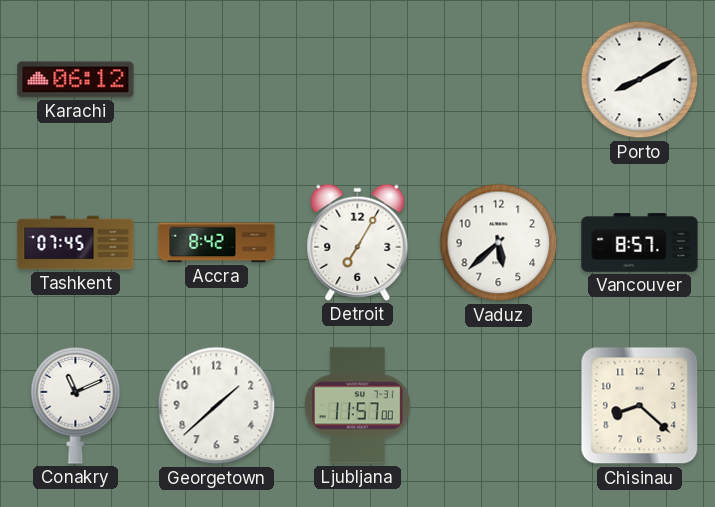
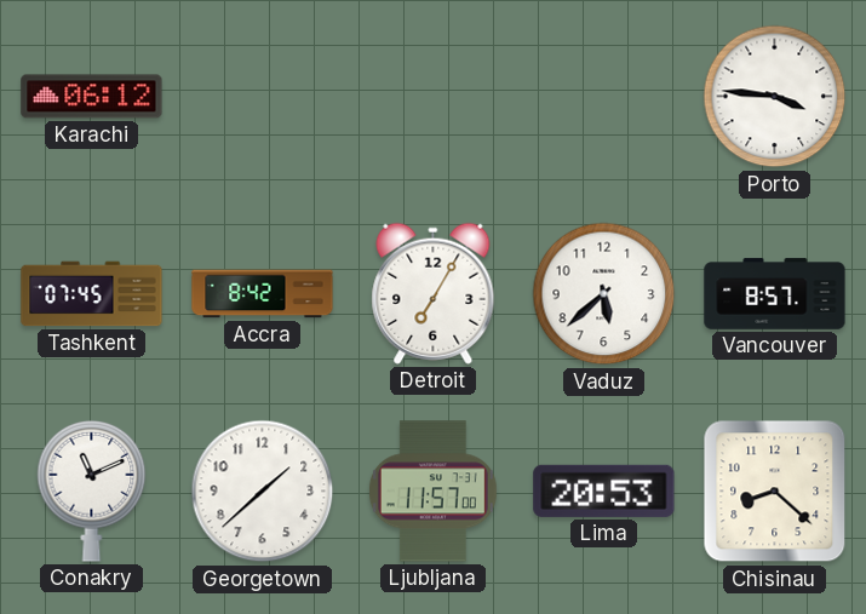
Porto: 8:10 -> 3:46
Lima: none -> 20:53
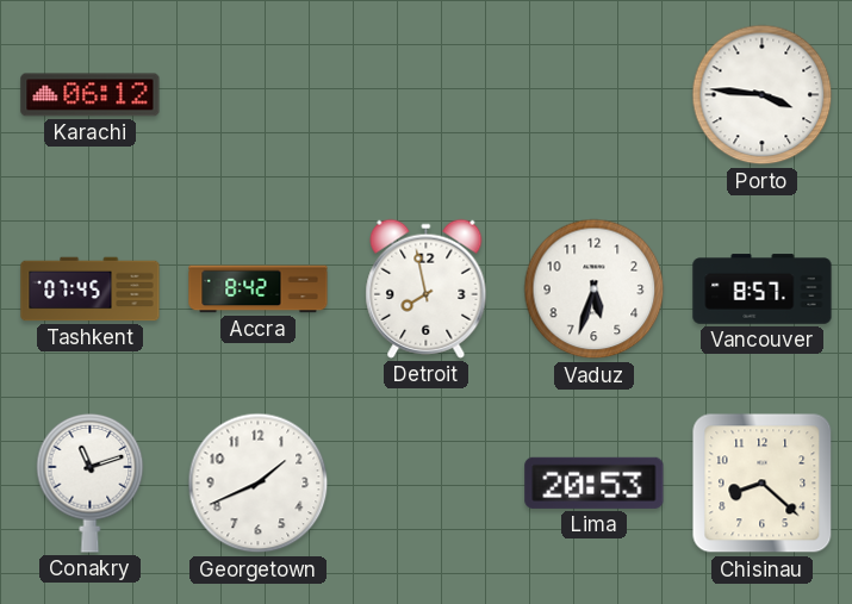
Detroit: 7:05 -> 7:58
Vaduz: 5:38 -> 5:33
Conakry: 11:11 -> 11:12
Georgetown: 1:38 -> 1:41
Ljubljana: 11:57 -> none
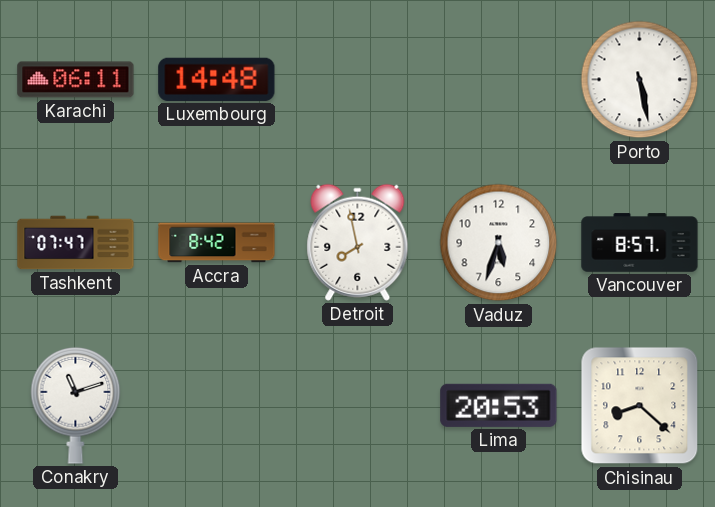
Karachi: 06:12 -> 06:11
Luxembourg: none -> 14:48
Porto: 3:46 -> 5:28
Tashkent: 07:45 -> 07:47
Georgetown: 1:41 -> none
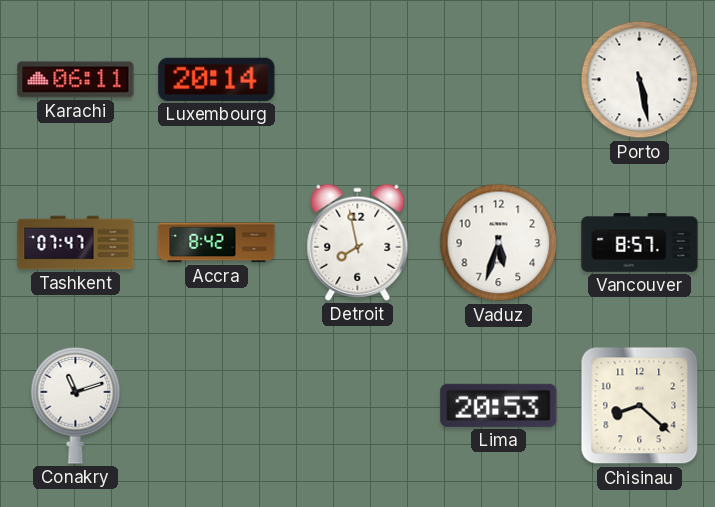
Luxembourg: 14:48 -> 20:14
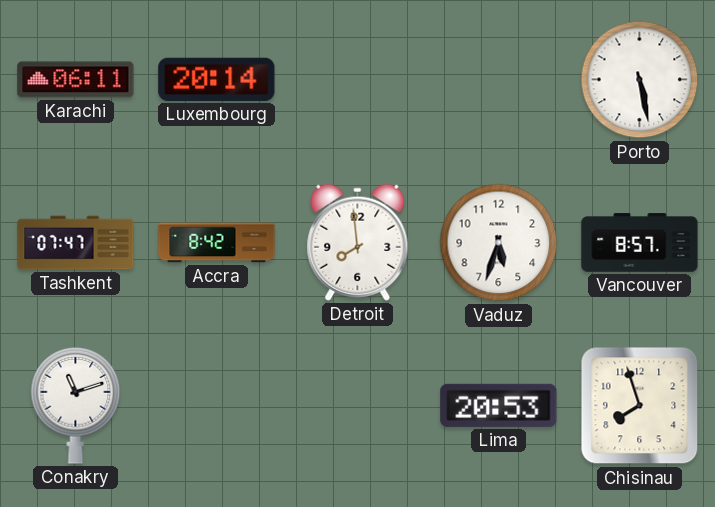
Detroit: 7:58 -> 7:59
Chisinau: 8:22 -> 7:57
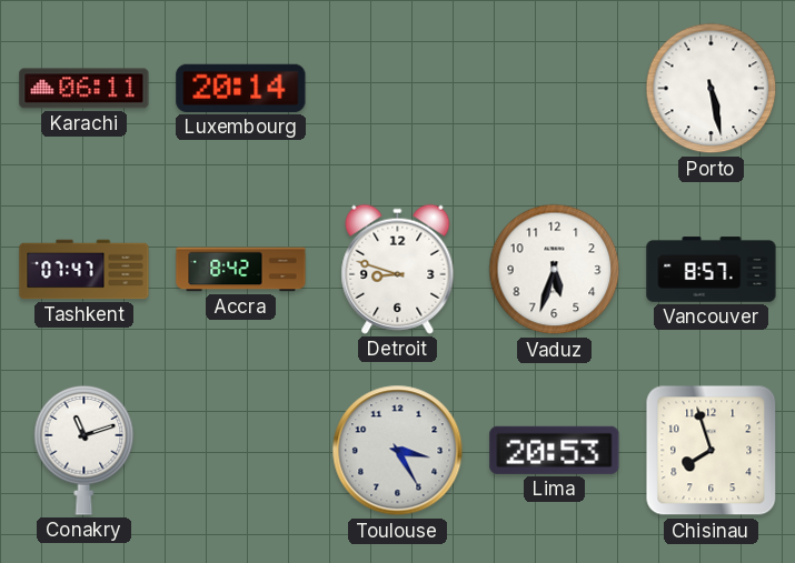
Detroit: 7:59 -> 8:48
Toulouse: none -> 3:25
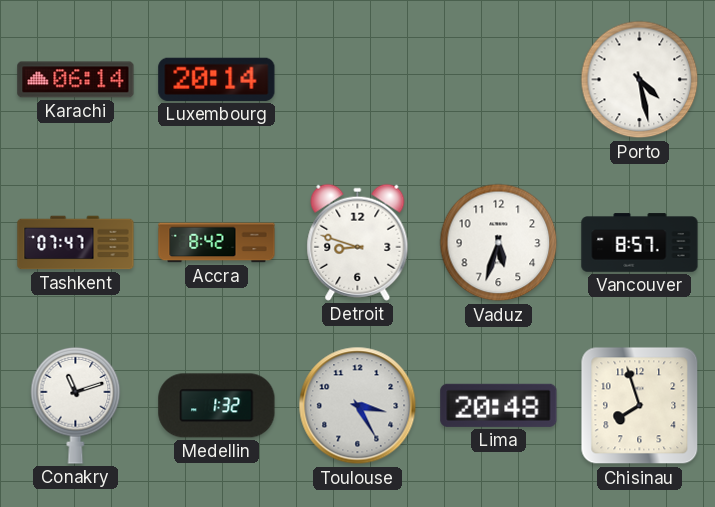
Karachi: 06:11 -> 06:14
Porto: 5:28 -> 4:28
Medellin: none -> 1:32
Lima: 20:53 -> 20:48
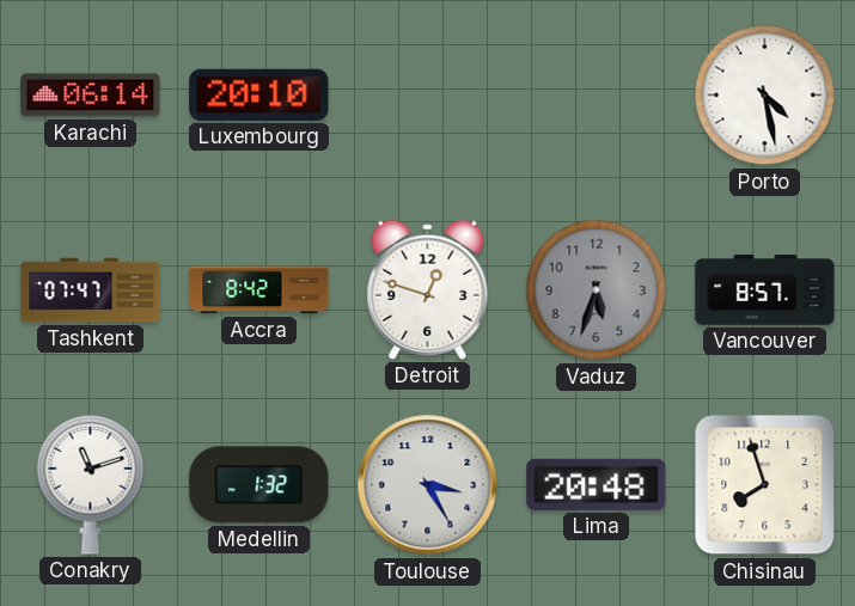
Luxembourg: 20:14 -> 20:10
Detroit: 8:48 -> 12:48
Vaduz dial: white -> grey
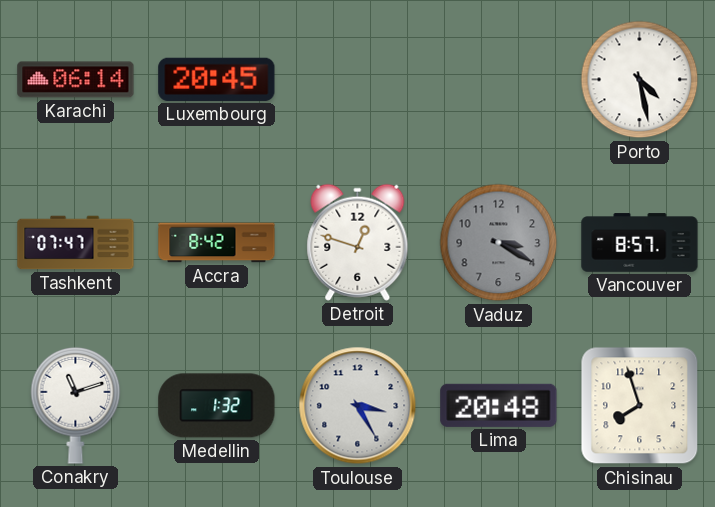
Luxembourg: 20:10 -> 20:45
Vaduz: 5:33 -> 3:20
